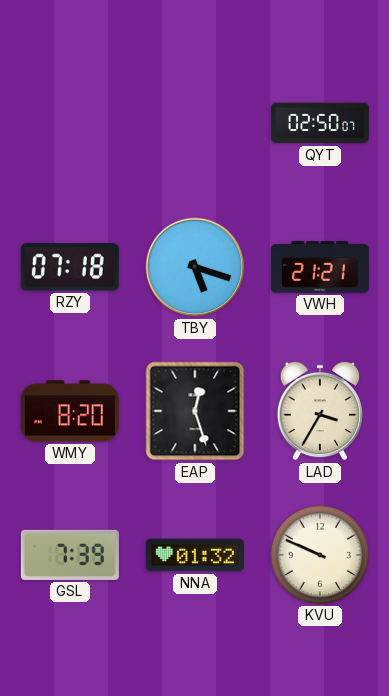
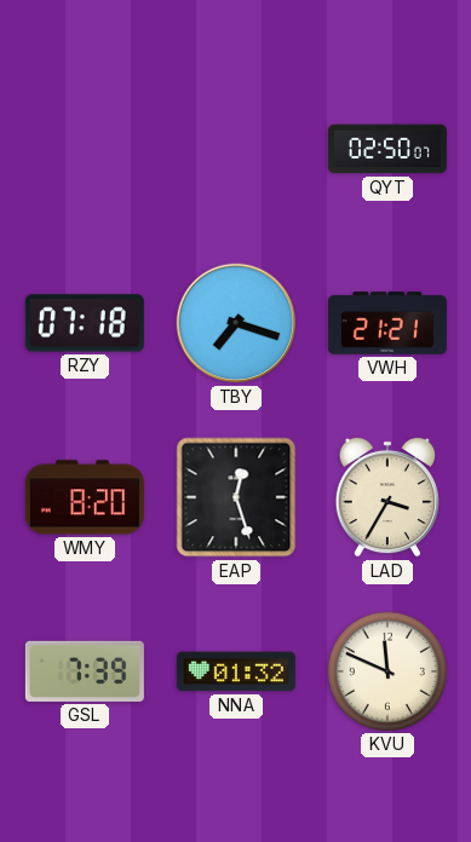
TBY: 5:18 -> 7:18
KVU: 9:49 -> 11:49
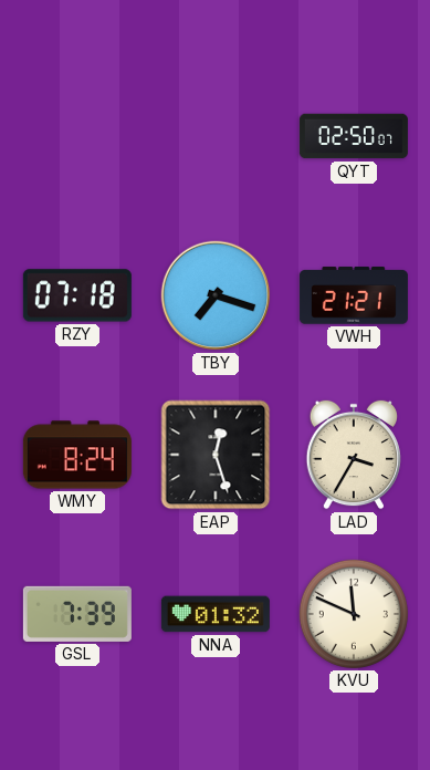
WMY: 8:20 -> 8:24
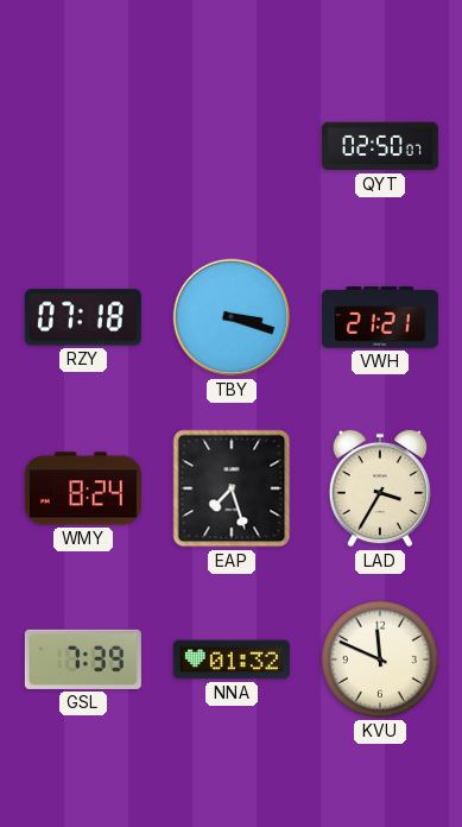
TBY: 7:18 -> 3:18
EAP: 12:27 -> 7:27
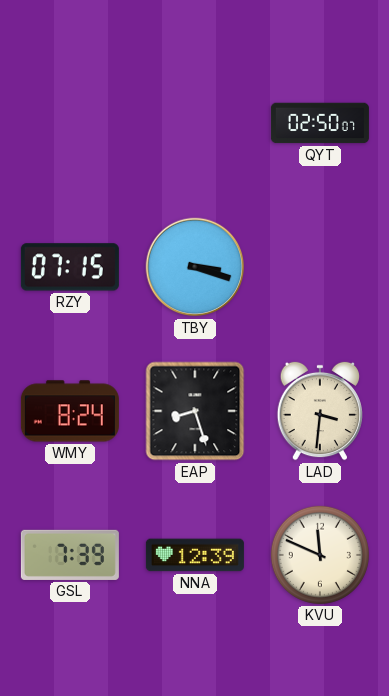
RZY: 07:18 -> 07:15
VWH: 21:21 -> none
EAP: 7:27 -> 8:27
LAD: 3:35 -> 3:31
NNA: 01:32 -> 12:39
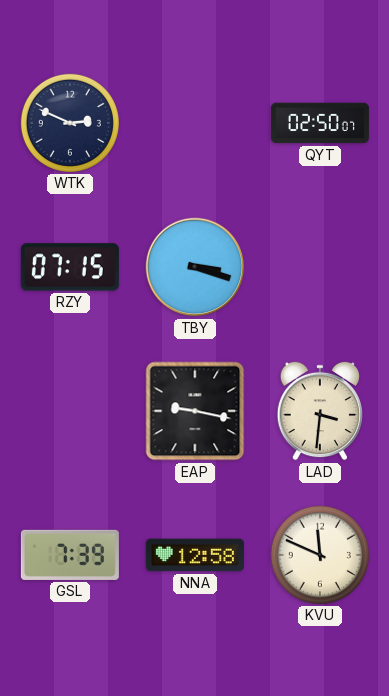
WTK: none -> 2:49
WMY: 8:24 -> none
EAP: 8:27 -> 9:17
NNA: 12:39 -> 12:58
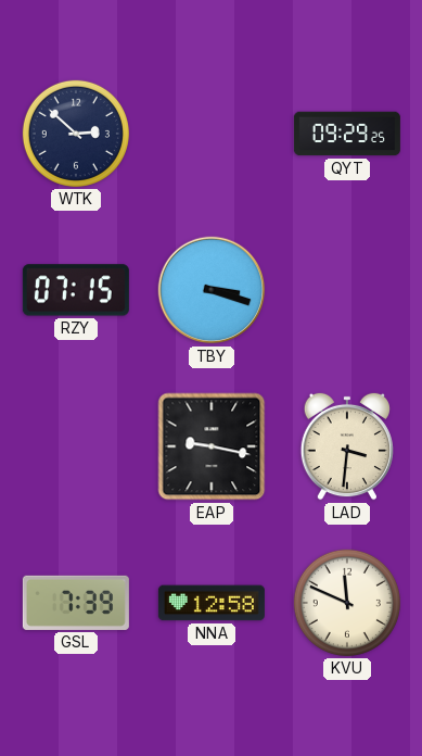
WTK: 2:49 -> 2:52
QYT: 02:50 -> 09:29
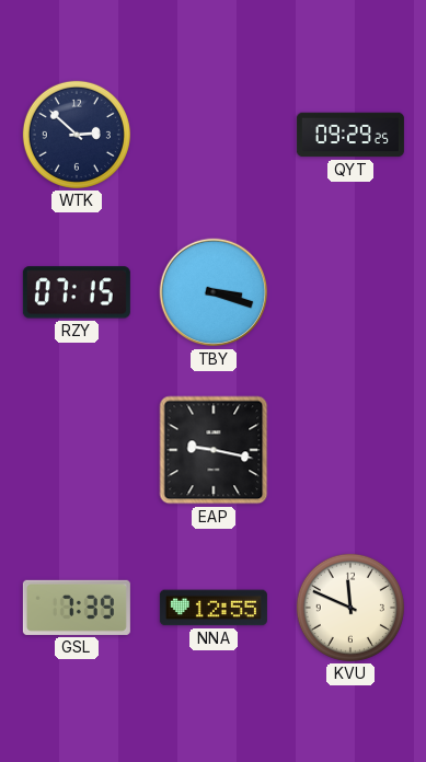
LAD: 3:31 -> none
NNA: 12:58 -> 12:55
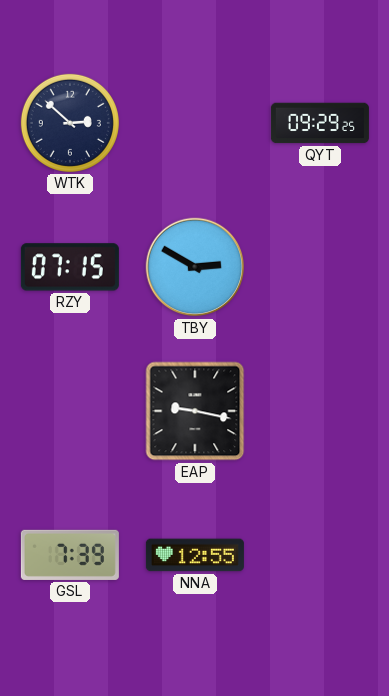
TBY: 3:18 -> 2:50
KVU: 11:49 -> none
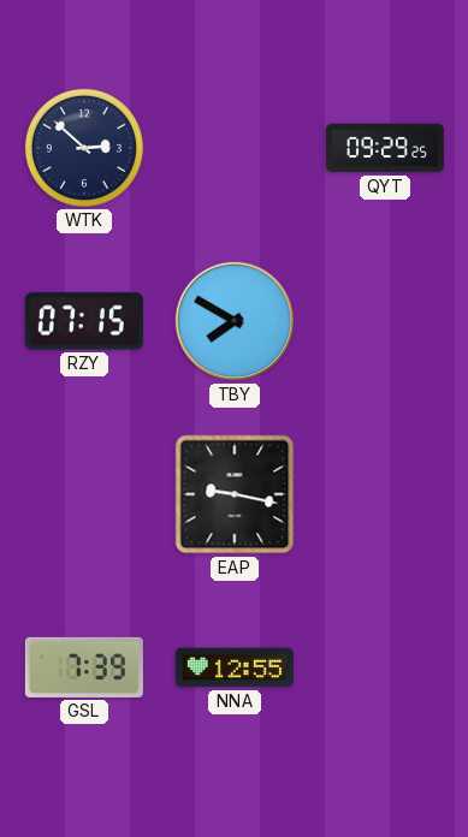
TBY: 2:50 -> 7:50
